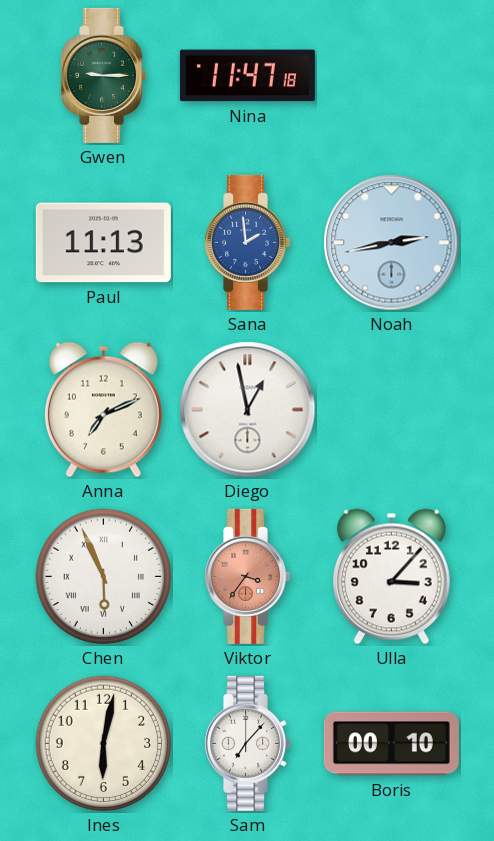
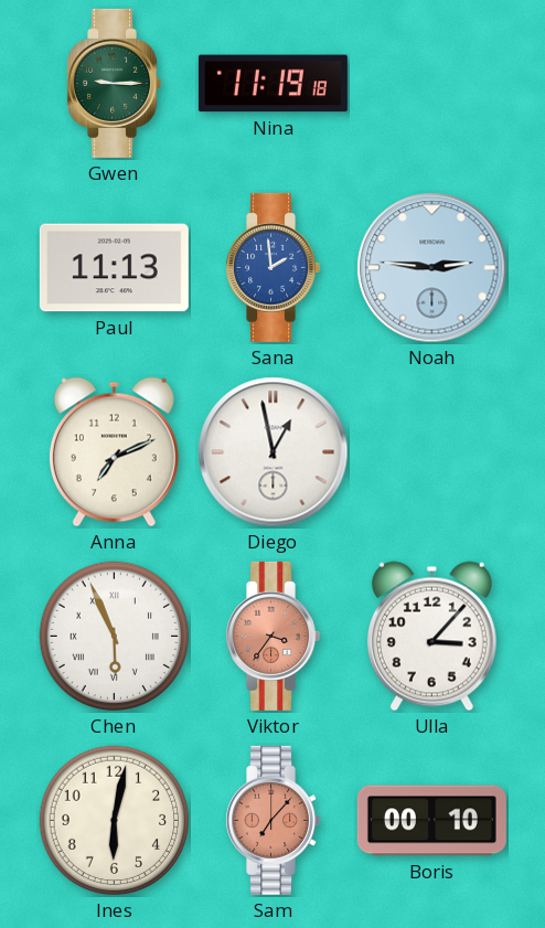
Nina: 11:47 -> 11:19
Noah: 2:43 -> 2:46
Sam dial: white -> salmon
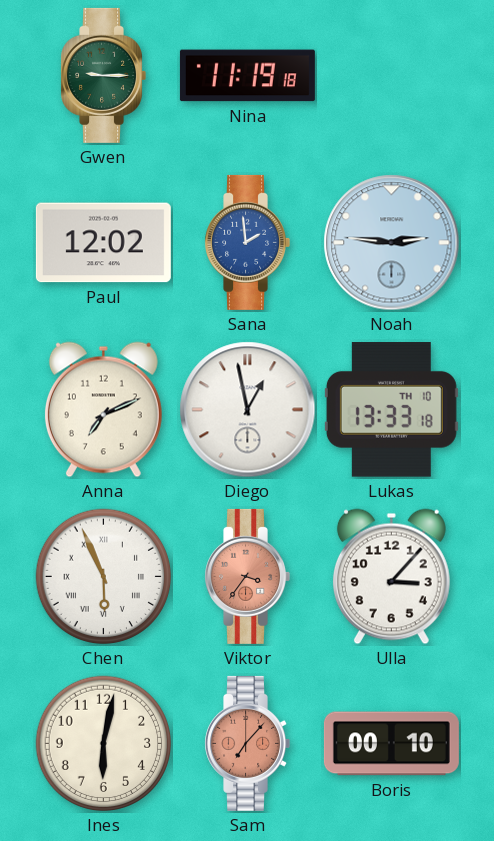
Paul: 11:13 -> 12:02
Lukas: none -> 13:33
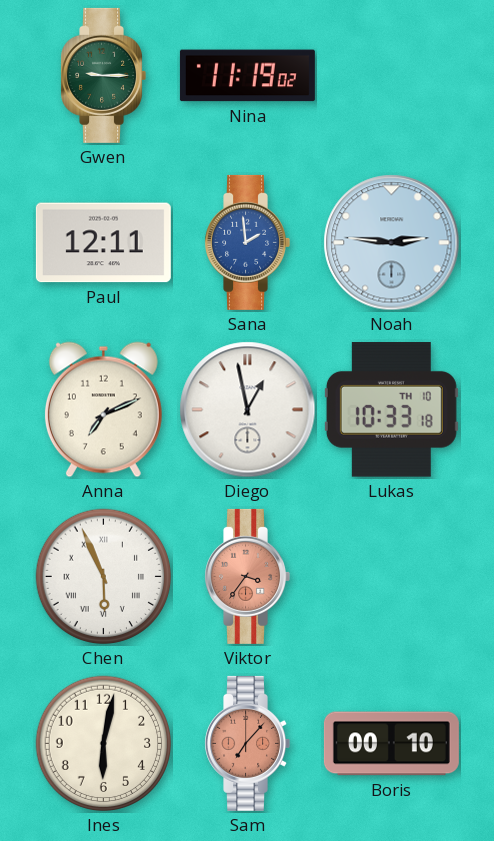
Nina: 11:19:18 -> 11:19:02
Paul: 12:02 -> 12:11
Lukas: 13:33 -> 10:33
Ulla: 3:07 -> none
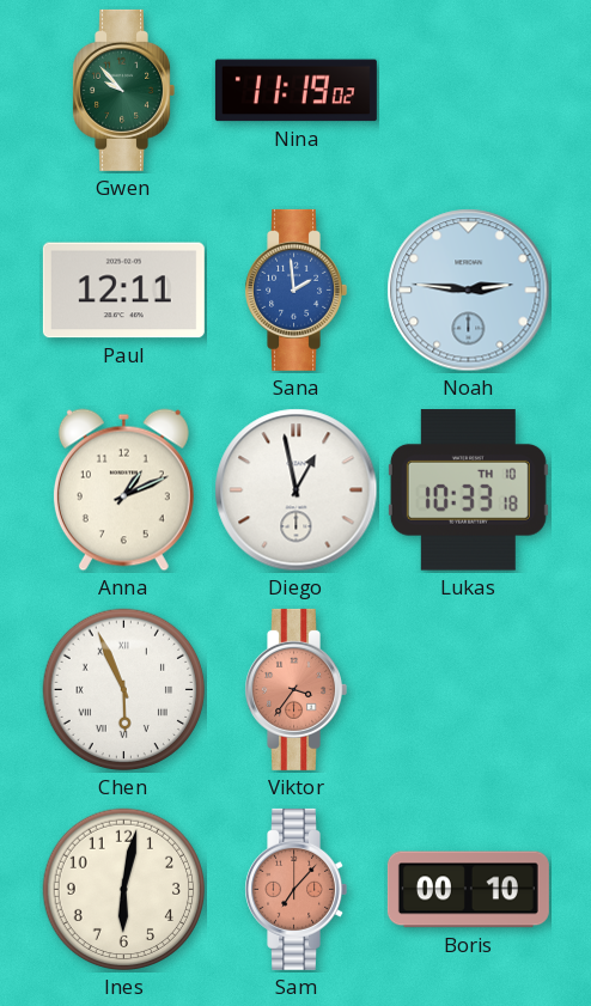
Gwen: 9:15 -> 9:53
Anna: 7:11 -> 1:11
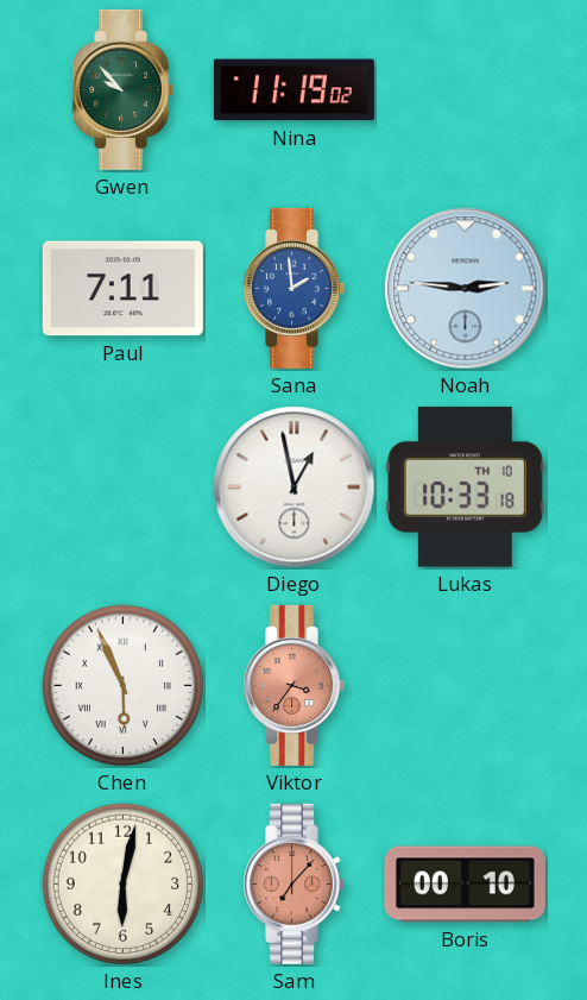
Paul: 12:11 -> 7:11
Anna: 1:11 -> none
